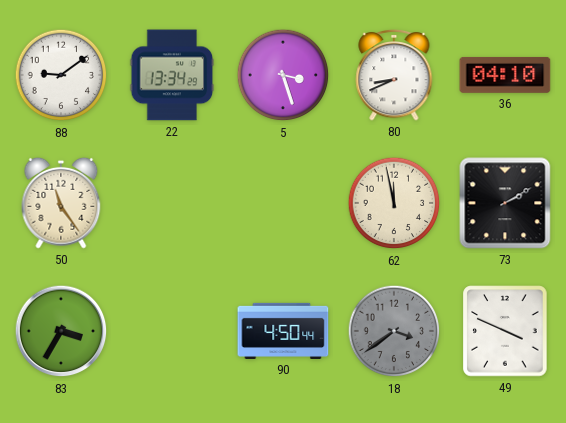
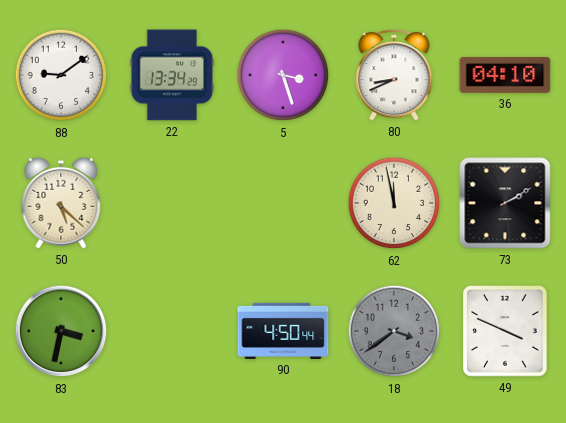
50: 11:24 -> 5:22
83: 3:35 -> 3:32
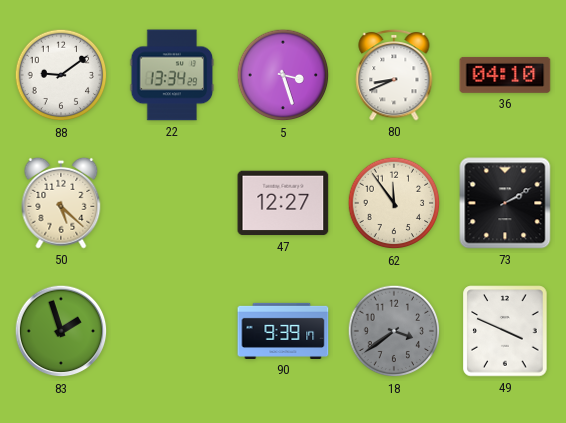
47: none -> 12:27
62: 11:58 -> 11:54
83: 3:32 -> 1:57
90: 4:50 -> 9:39
